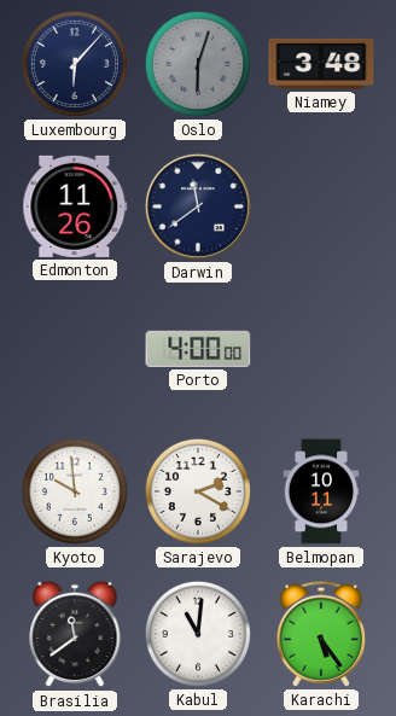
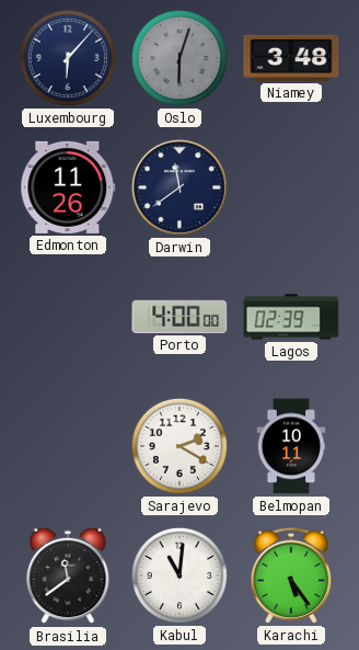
Lagos: none -> 02:39
Kyoto: 9:59 -> none
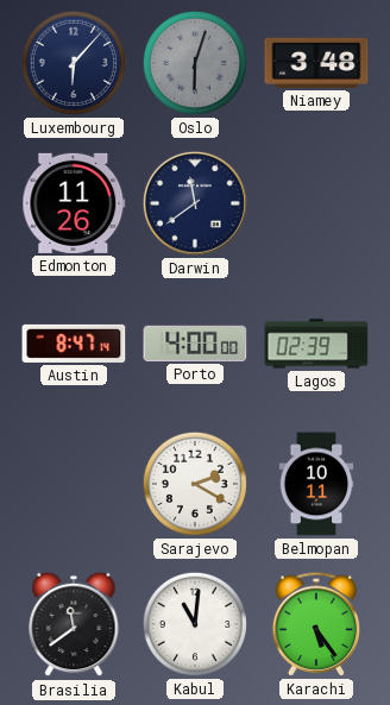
Austin: none -> 8:47
